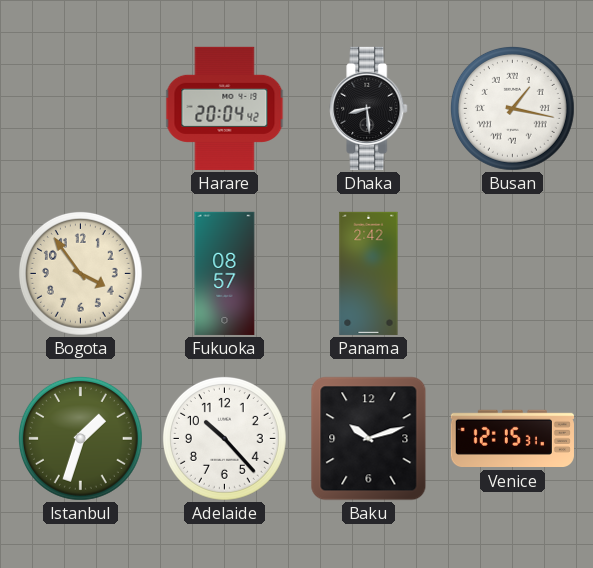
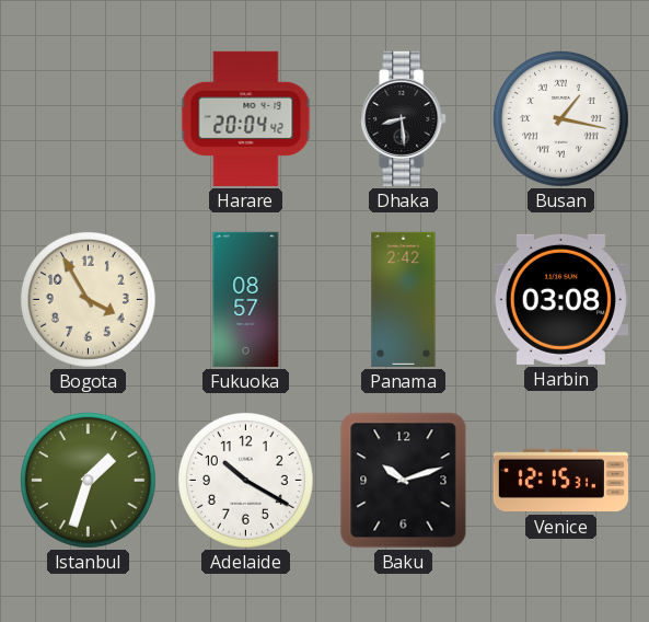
Bogota: 3:54 -> 3:55
Harbin: none -> 03:08
Adelaide: 10:23 -> 10:20
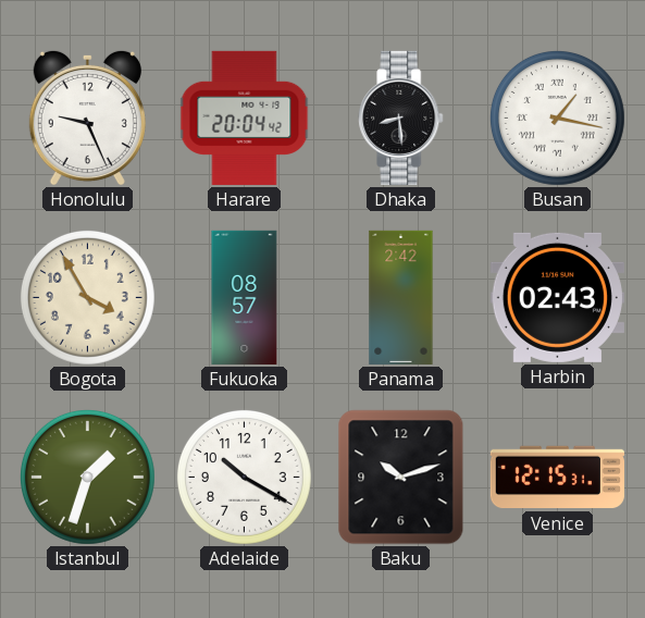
Honolulu: none -> 9:26
Harbin: 03:08 -> 02:43
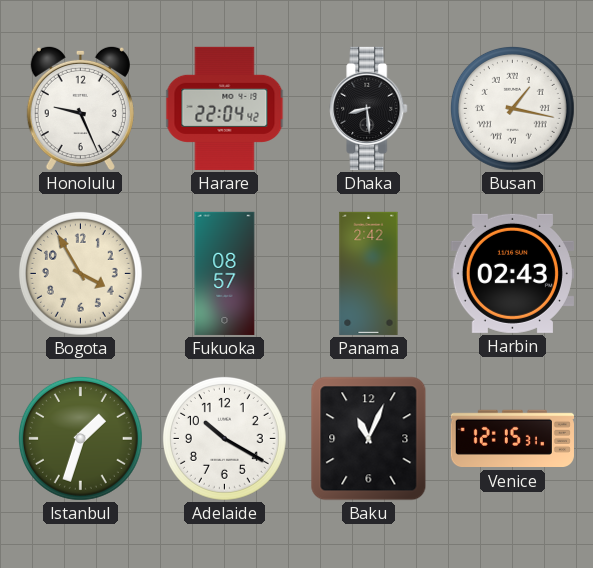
Harare: 20:04 -> 22:04
Baku: 10:12 -> 11:04
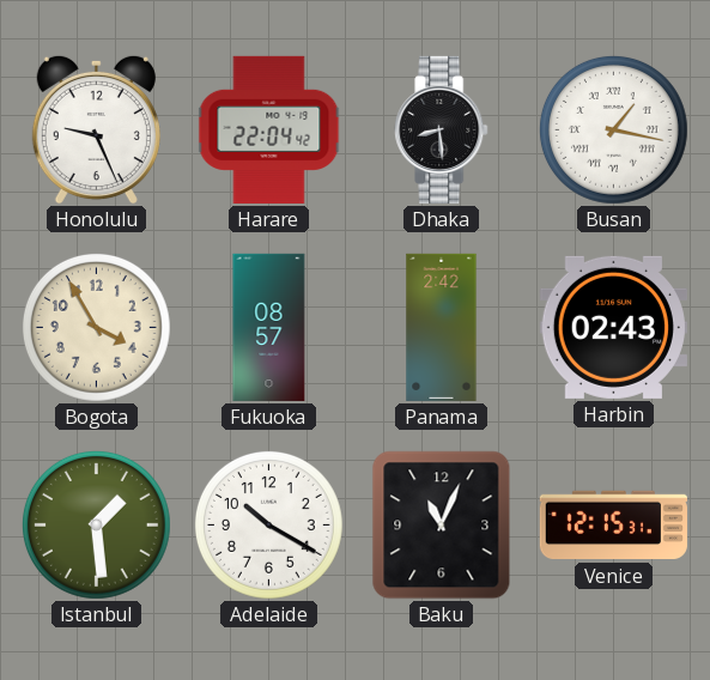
Istanbul: 1:33 -> 1:29
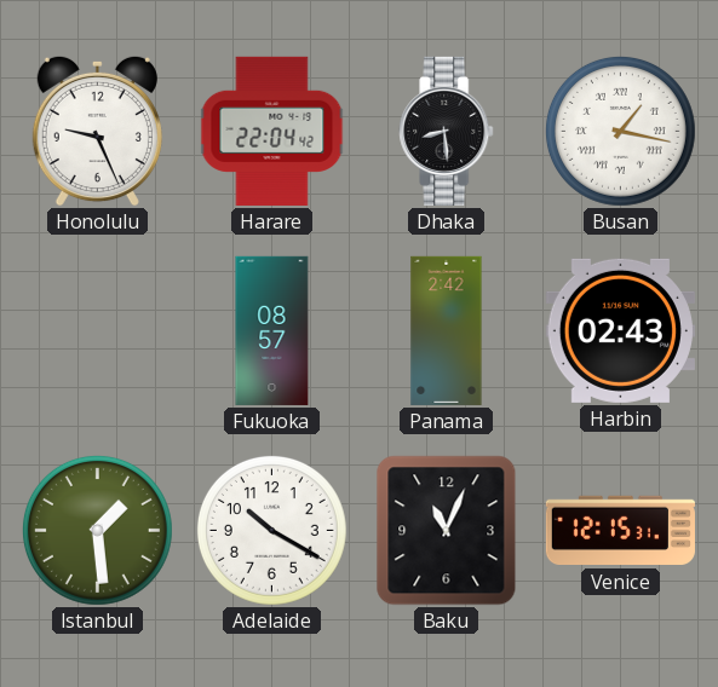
Bogota: 3:55 -> none
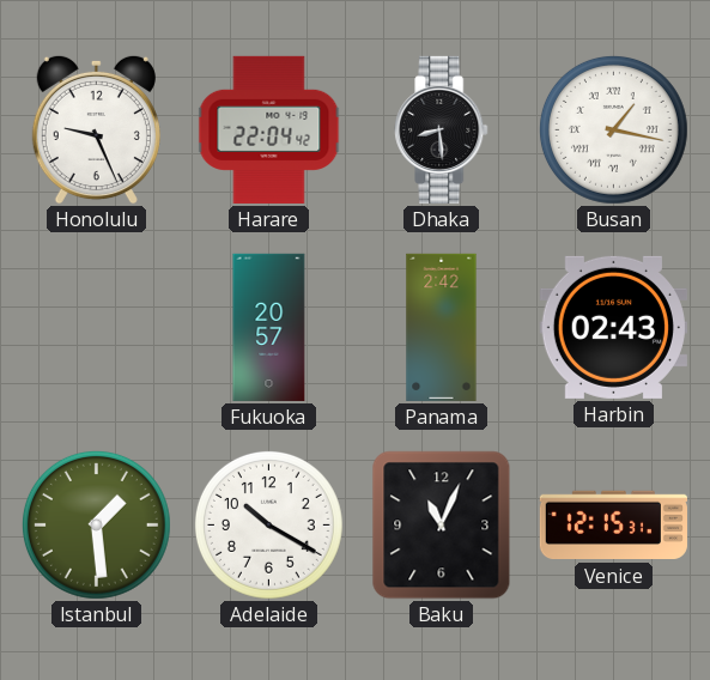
Fukuoka: 08:57 -> 20:57
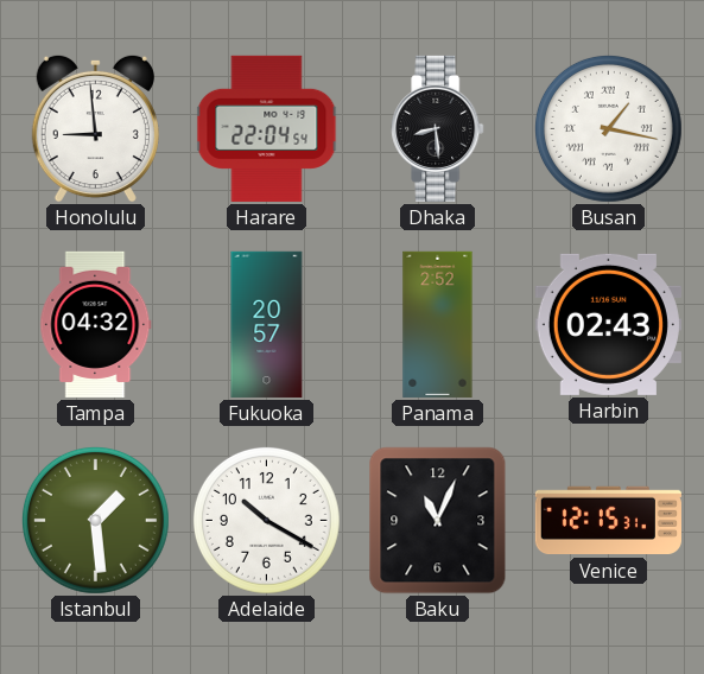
Honolulu: 9:26 -> 8:59
Harare: 22:04:42 -> 22:04:54
Tampa: none -> 04:32
Panama: 2:42 -> 2:52
